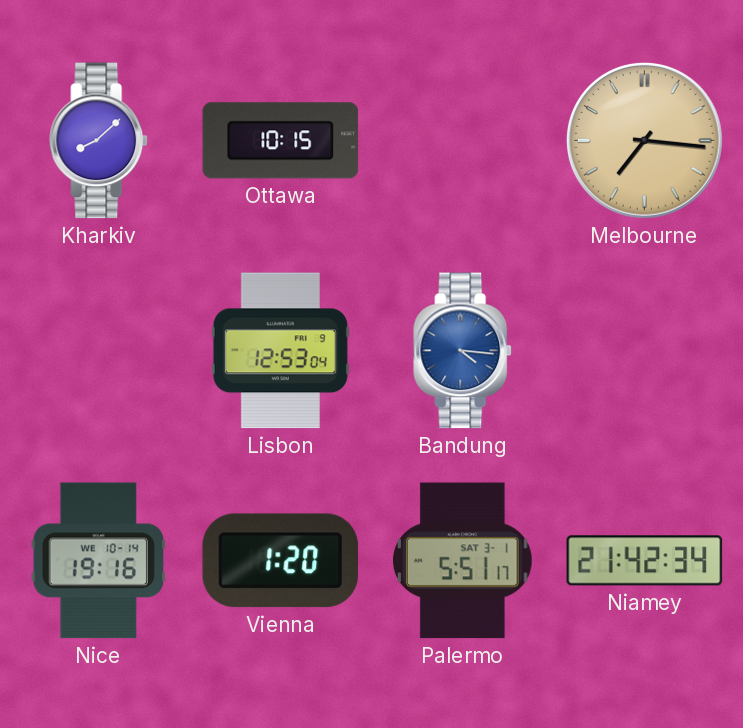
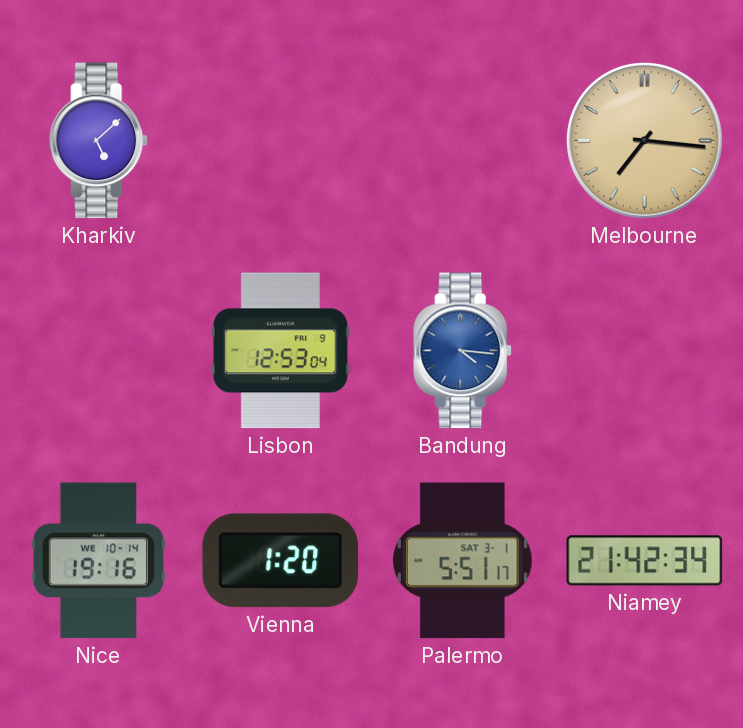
Kharkiv: 8:08 -> 5:08
Ottawa: 10:15 -> none
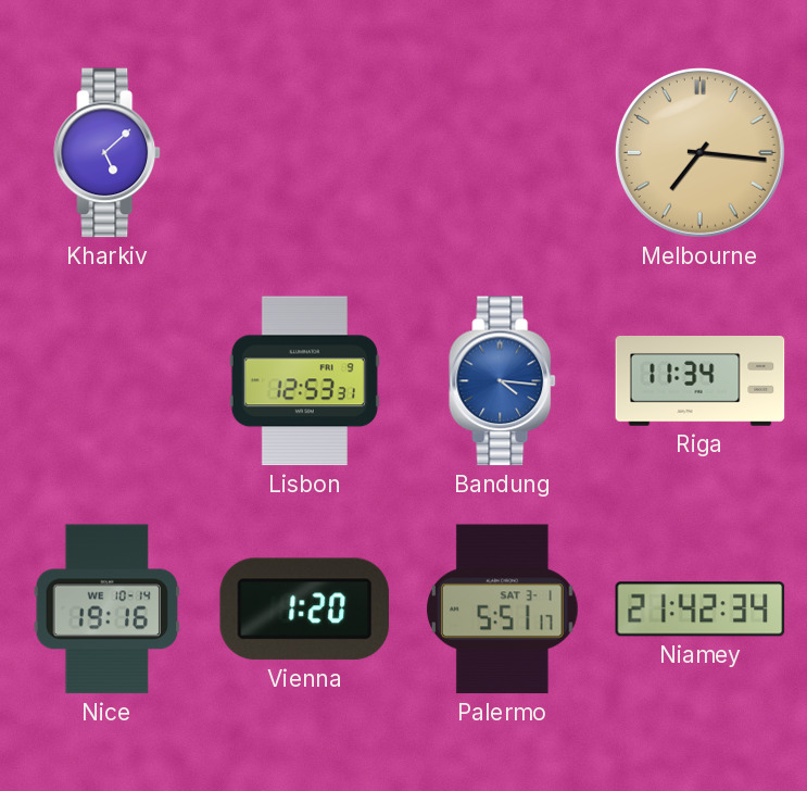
Lisbon: 12:53:04 -> 12:53:31
Riga: none -> 11:34
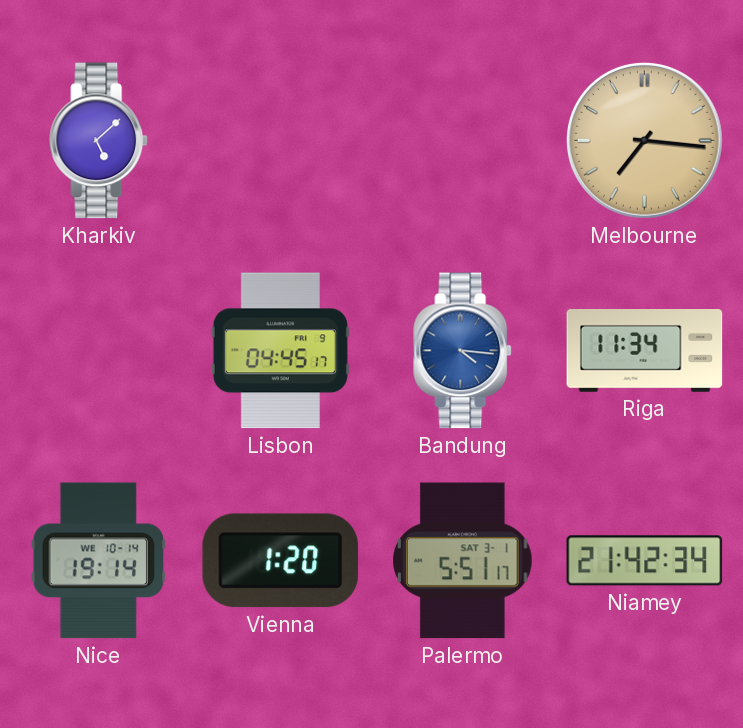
Lisbon: 12:53 -> 04:45
Nice: 19:16 -> 19:14
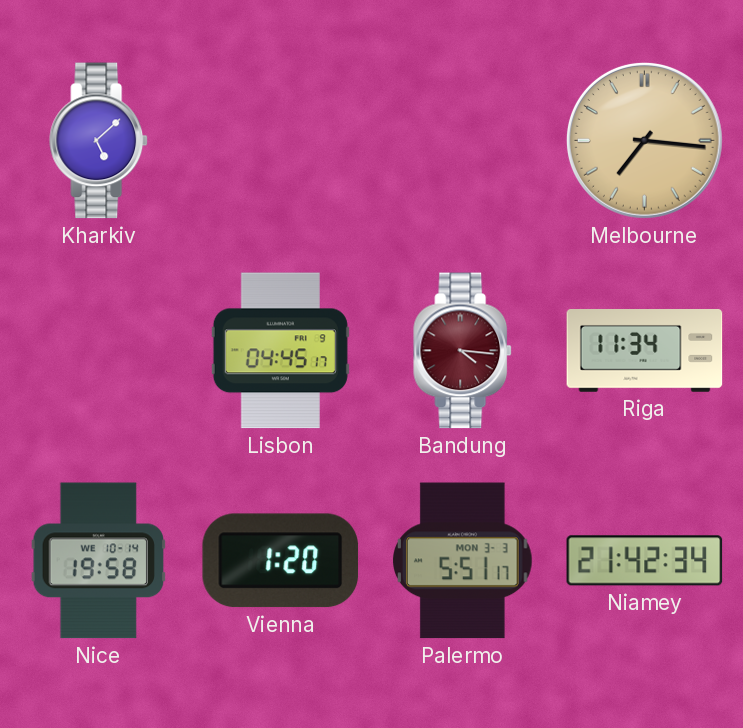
Bandung dial: blue -> burgundy
Nice: 19:14 -> 19:58
Palermo date: SAT 3-1 -> MON 3-3
